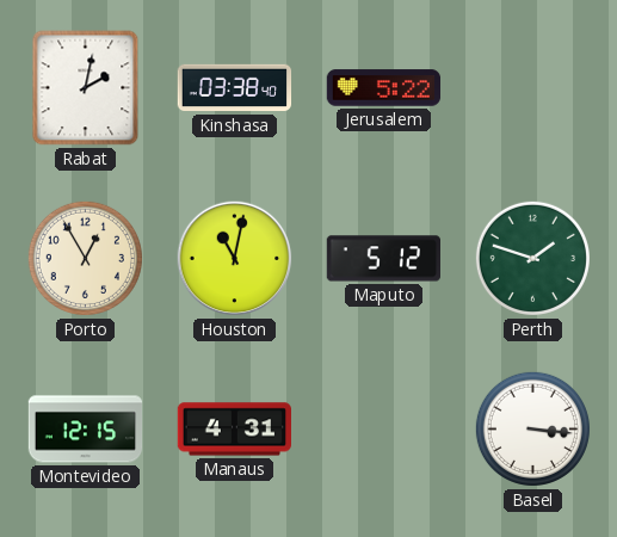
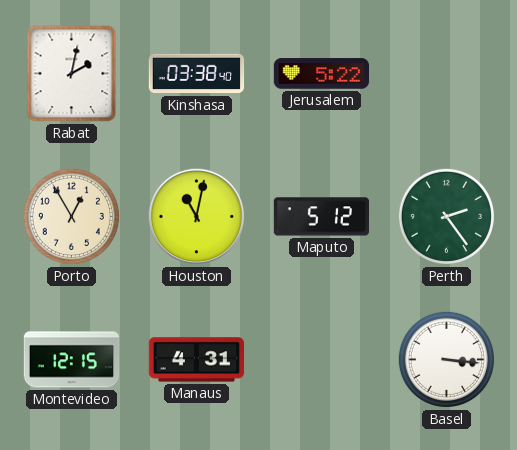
Perth: 1:48 -> 2:24
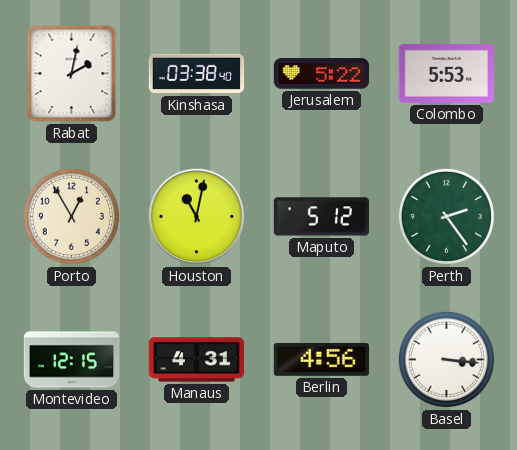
Colombo: none -> 5:53
Berlin: none -> 4:56
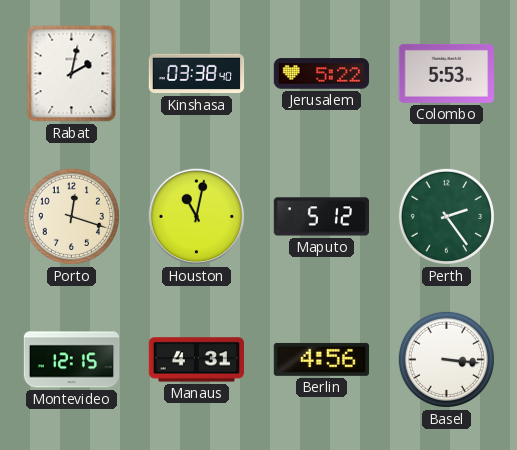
Porto: 12:55 -> 12:18
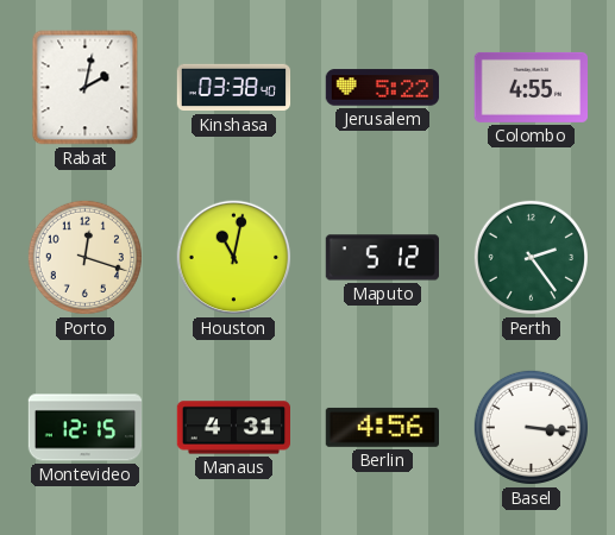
Colombo: 5:53 -> 4:55
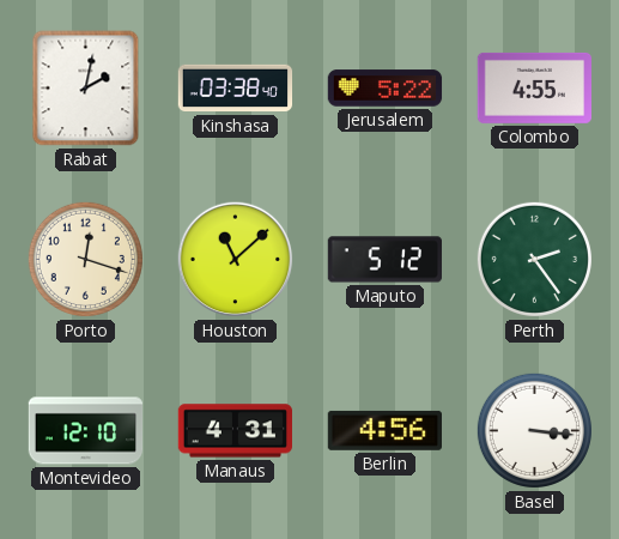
Houston: 11:02 -> 11:08
Montevideo: 12:15 -> 12:10
